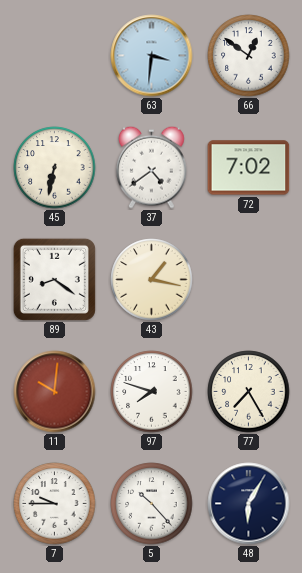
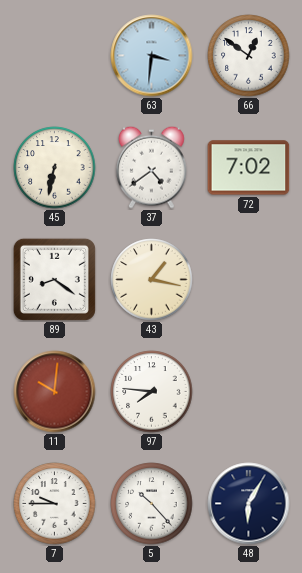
97: 7:48 -> 7:46
77: 7:25 -> none
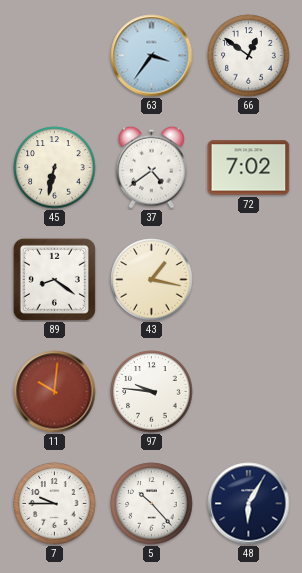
63: 3:31 -> 3:36
97: 7:46 -> 9:46
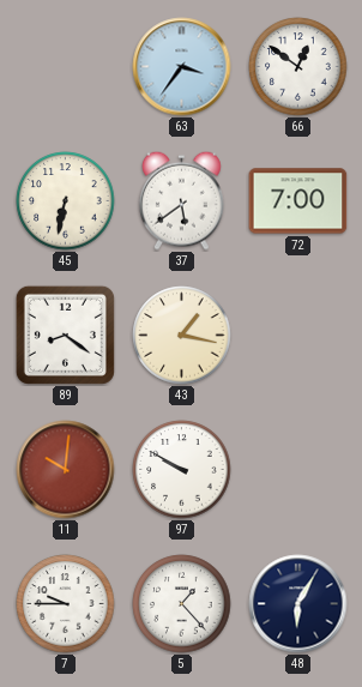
37: 4:39 -> 5:39
72: 7:02 -> 7:00
97: 9:46 -> 9:50
5: 10:23 -> 1:23
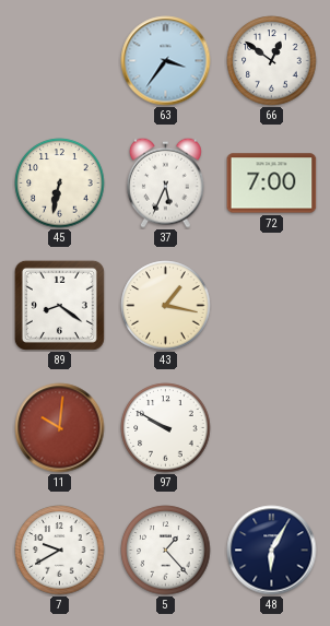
37: 5:39 -> 5:34
7: 9:45 -> 9:40
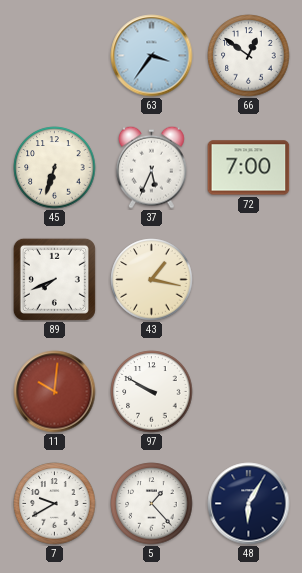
45: 6:32 -> 6:33
89: 8:21 -> 7:41
